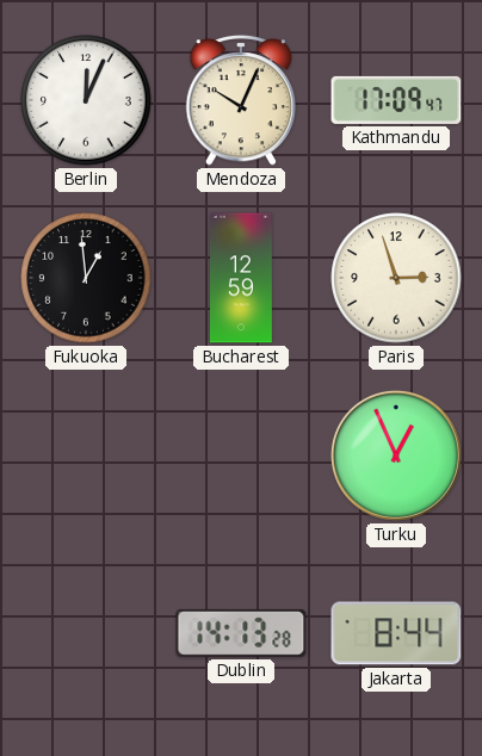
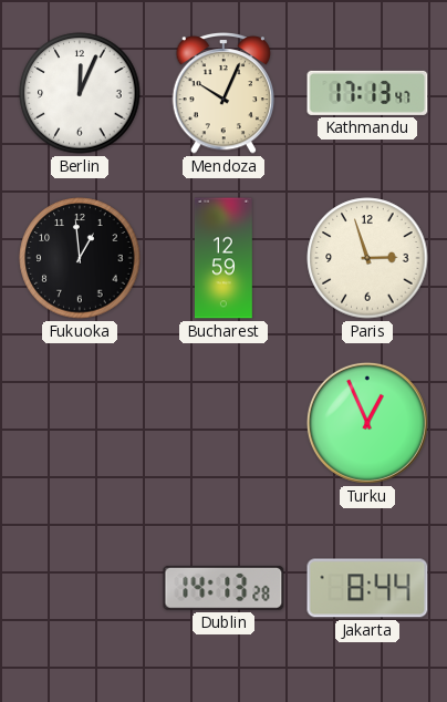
Kathmandu: 17:09 -> 17:13
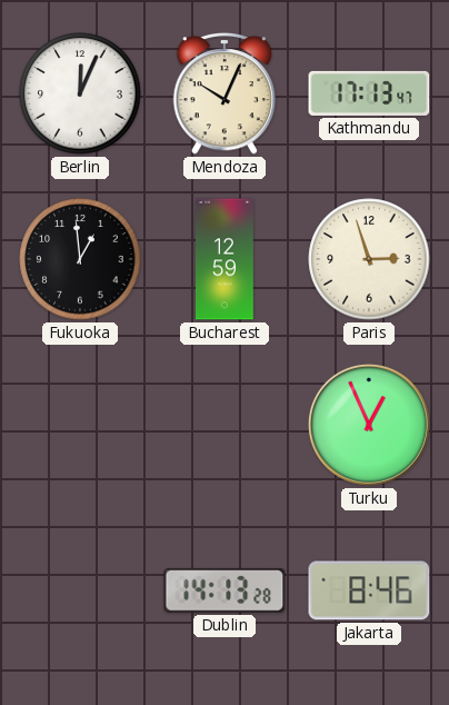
Jakarta: 8:44 -> 8:46
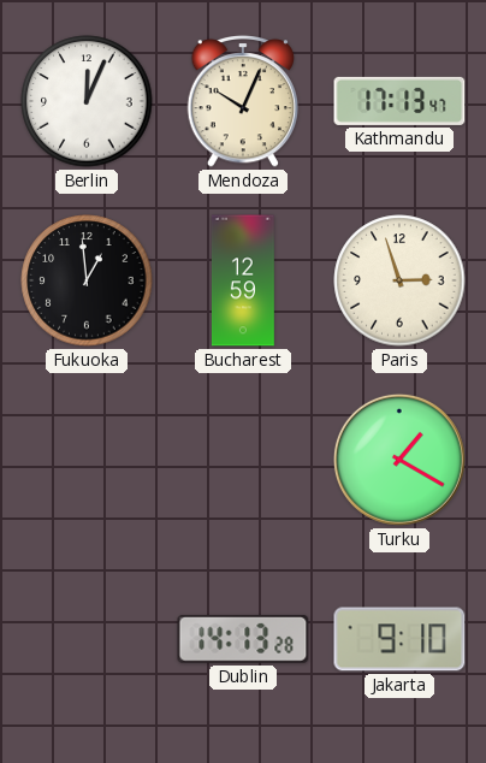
Turku: 12:56 -> 1:20
Jakarta: 8:46 -> 9:10
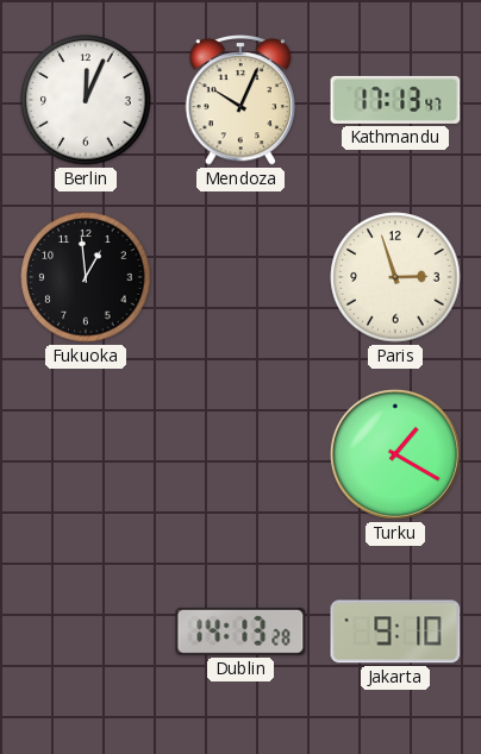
Bucharest: 12:59 -> none
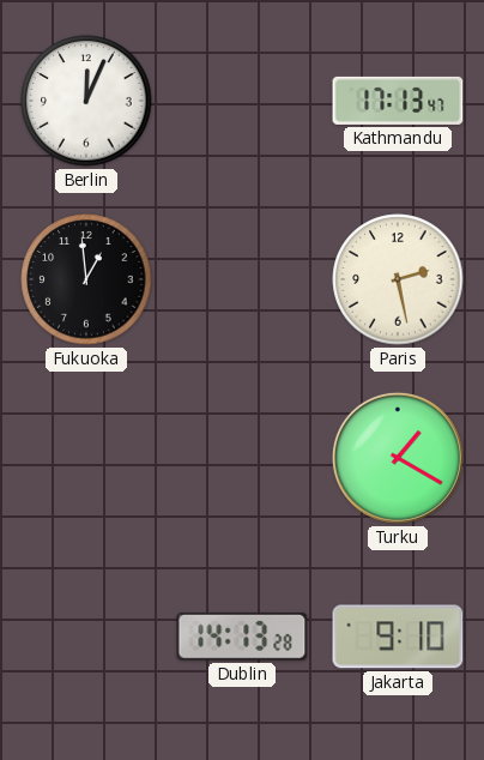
Mendoza: 10:04 -> none
Paris: 2:57 -> 2:28
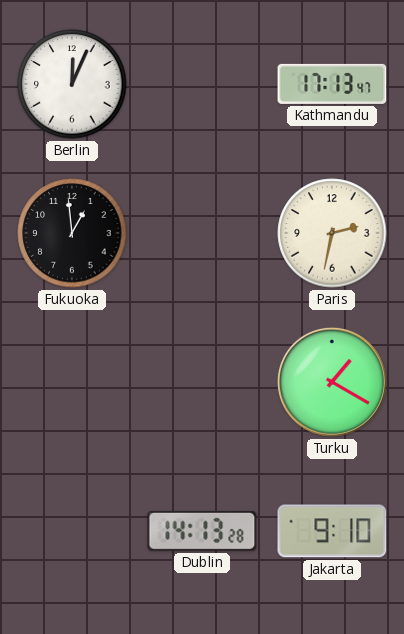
Paris: 2:28 -> 2:32
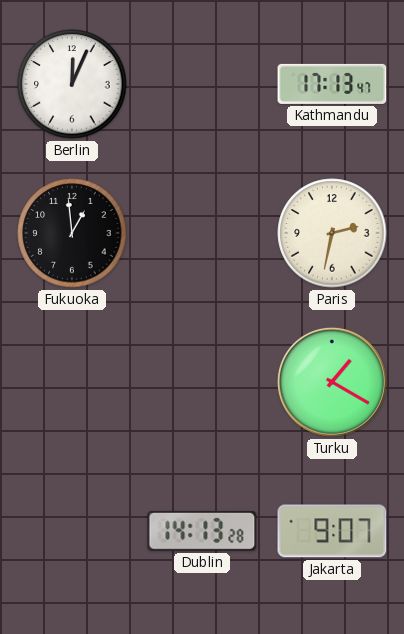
Jakarta: 9:10 -> 9:07
